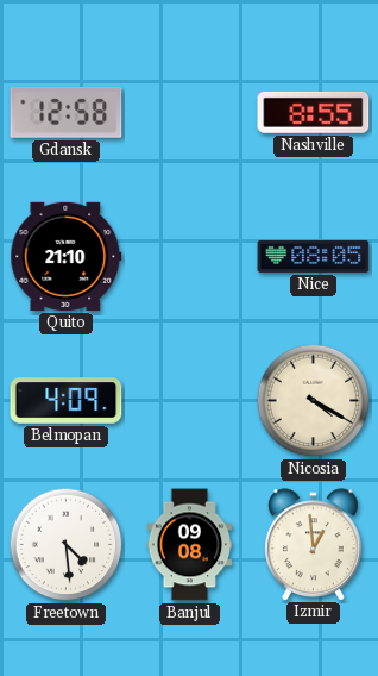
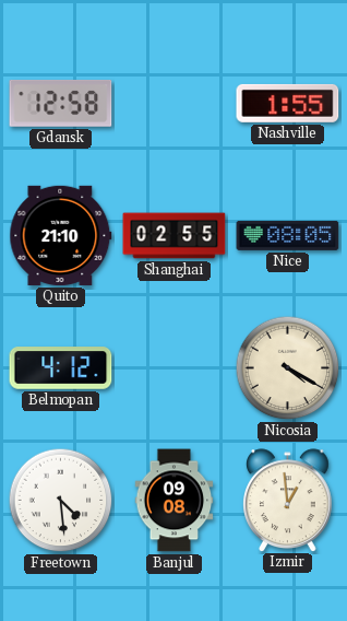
Nashville: 8:55 -> 1:55
Shanghai: none -> 02:55
Belmopan: 4:09 -> 4:12
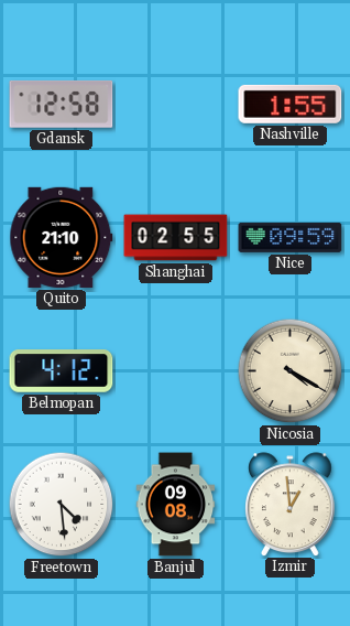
Nice: 08:05 -> 09:59
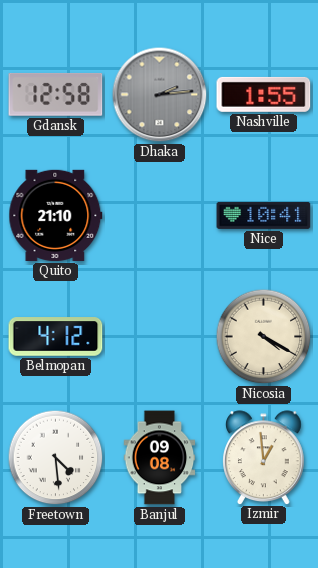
Dhaka: none -> 2:14
Shanghai: 02:55 -> none
Nice: 09:59 -> 10:41
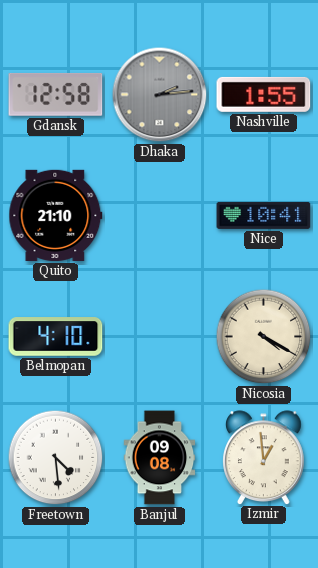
Belmopan: 4:12 -> 4:10
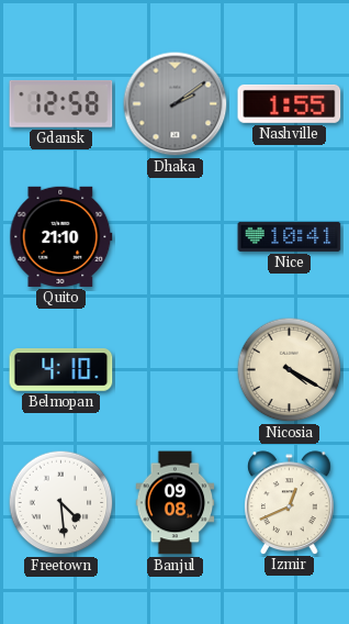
Dhaka: 2:14 -> 2:09
Izmir: 12:59 -> 12:41
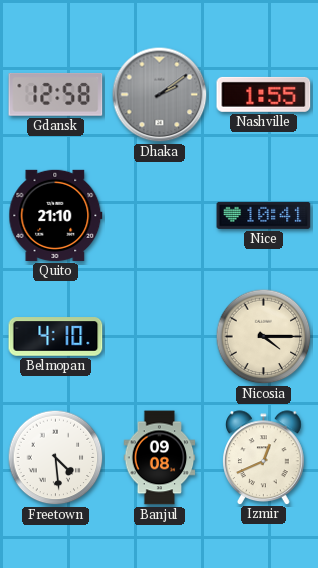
Nicosia: 4:20 -> 4:15
